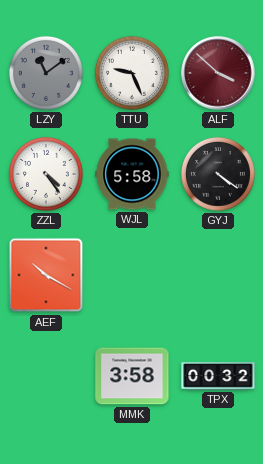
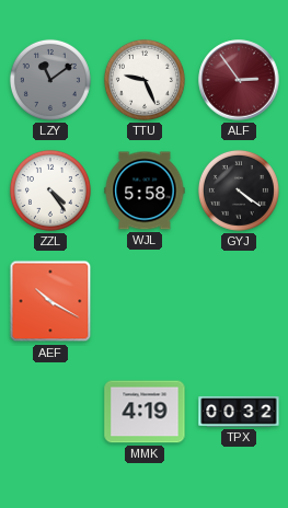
ALF: 3:52 -> 2:54
MMK: 3:58 -> 4:19
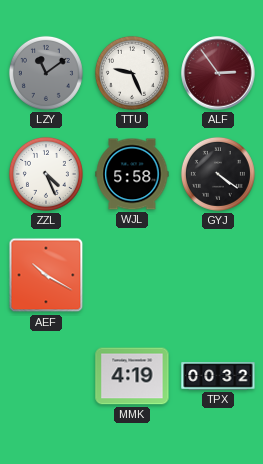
ZZL: 4:24 -> 4:26
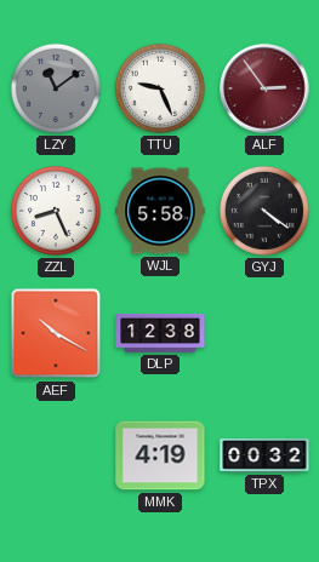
ZZL: 4:26 -> 8:26
DLP: none -> 12:38
